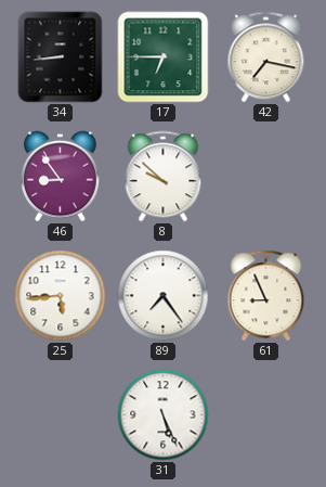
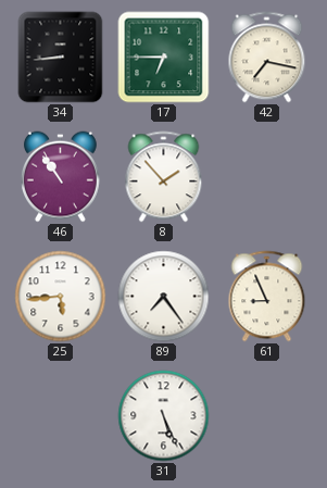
46: 8:54 -> 10:54
8: 9:52 -> 1:53
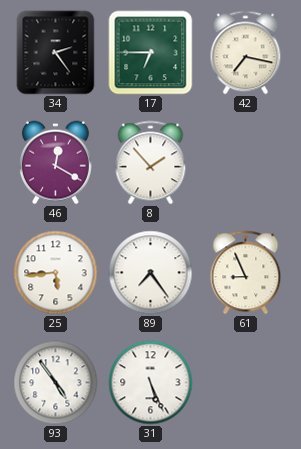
34: 8:44 -> 2:24
46: 10:54 -> 12:20
93: none -> 4:54
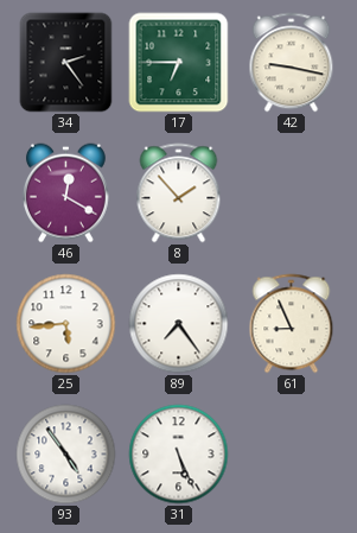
42: 7:17 -> 9:17
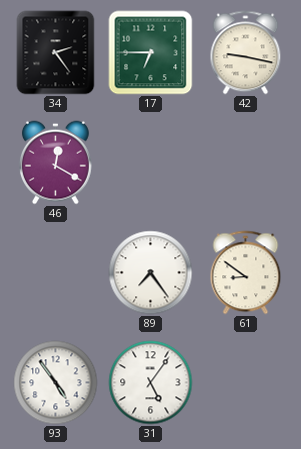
8: 1:53 -> none
25: 5:44 -> none
61: 8:56 -> 8:51
31: 5:26 -> 5:06
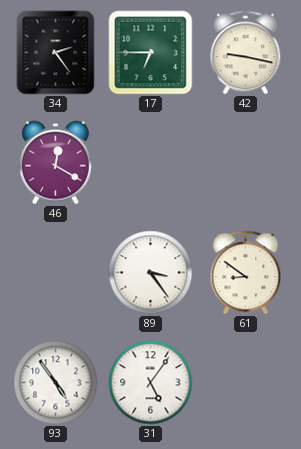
89: 7:24 -> 3:24
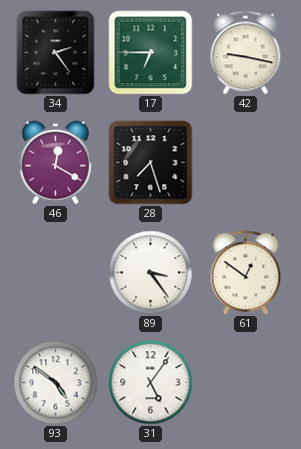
28: none -> 7:27
61: 8:51 -> 12:51
93: 4:54 -> 4:51
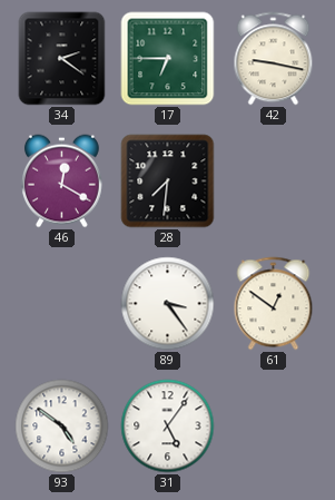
34: 2:24 -> 2:21
28: 7:27 -> 7:31
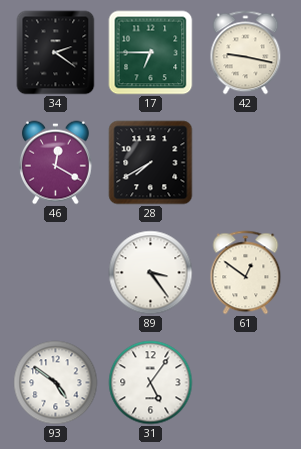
28: 7:31 -> 7:40
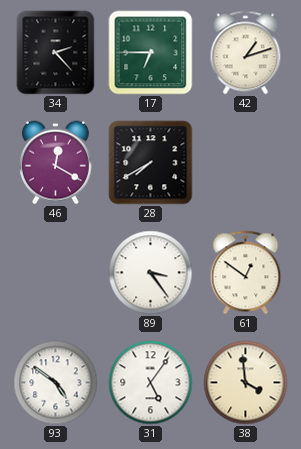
34: 2:21 -> 2:23
42: 9:17 -> 1:12
38: none -> 3:59
